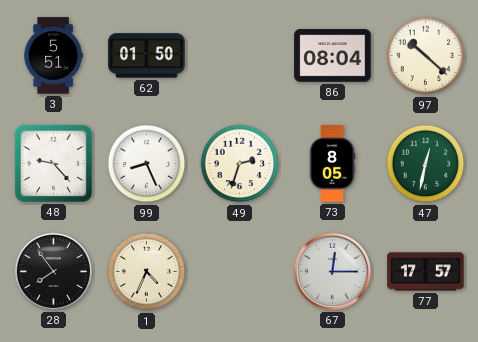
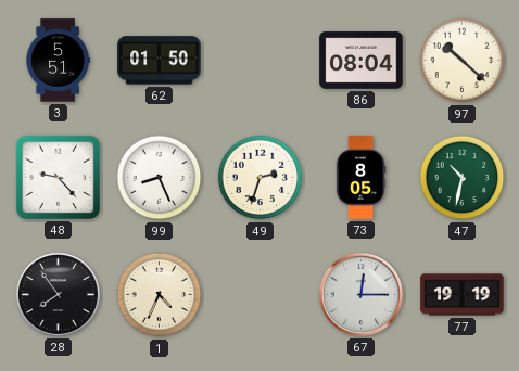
47: 12:32 -> 10:32
77: 17:57 -> 19:19
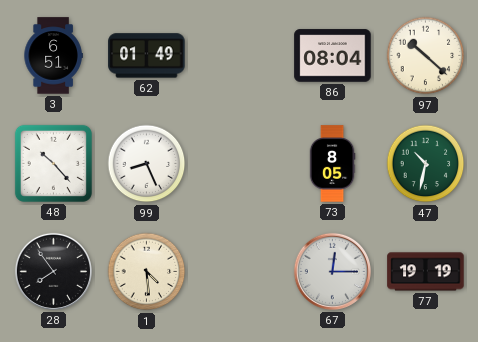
3: 5:51 -> 6:51
62: 01:50 -> 01:49
48: 9:23 -> 10:23
49: 2:33 -> none
1: 4:34 -> 4:29
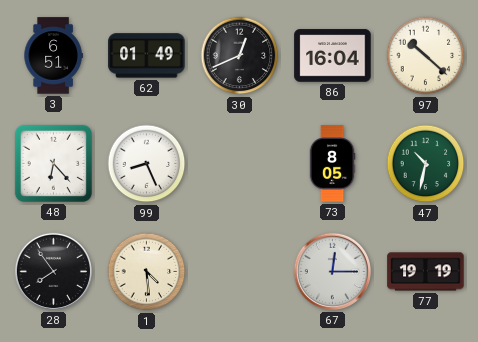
30: none -> 12:41
86: 08:04 -> 16:04
48: 10:23 -> 6:23
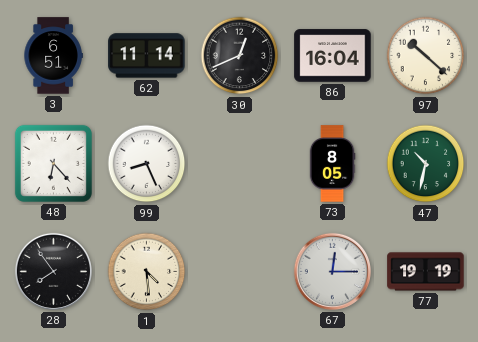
62: 01:49 -> 11:14
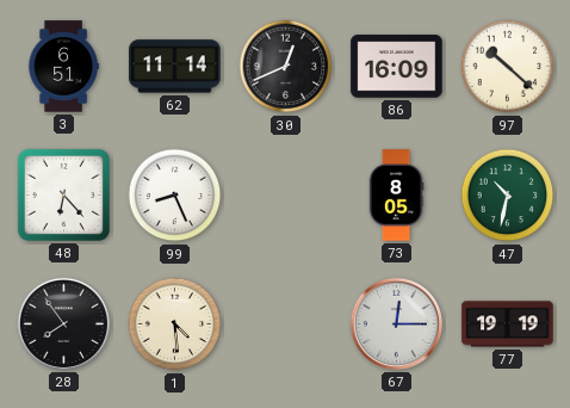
86: 16:04 -> 16:09
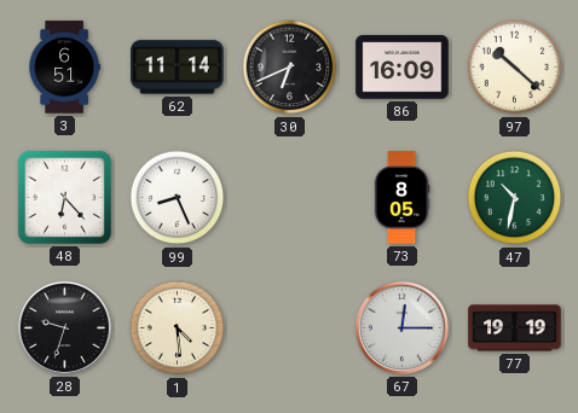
30: 12:41 -> 6:41
28: 7:54 -> 9:33
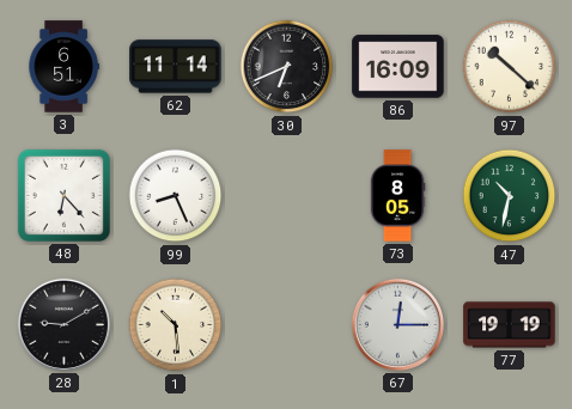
28: 9:33 -> 9:10
1: 4:29 -> 10:29
